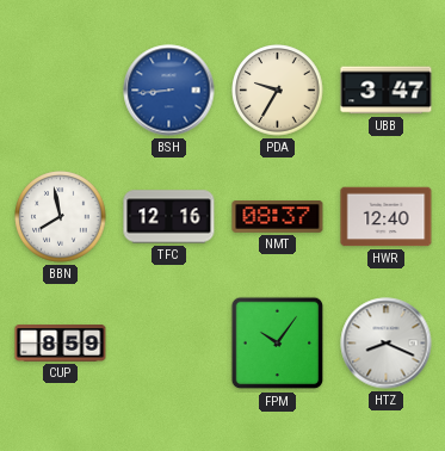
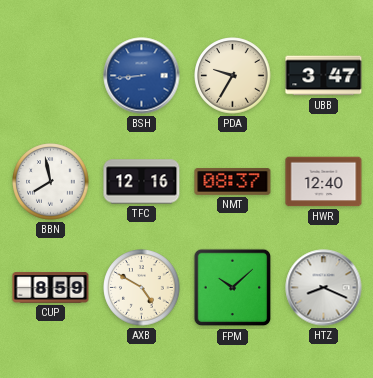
AXB: none -> 4:50
FPM: 10:06 -> 10:08
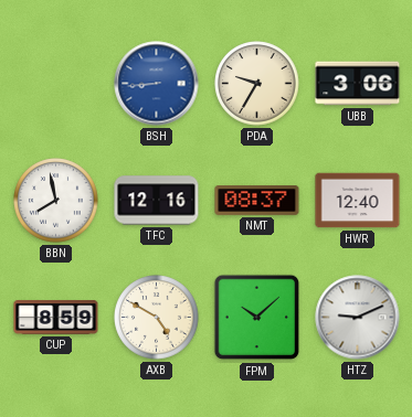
UBB: 3:47 -> 3:06
HTZ: 8:19 -> 9:11
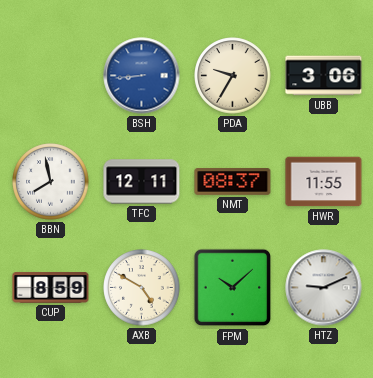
TFC: 12:16 -> 12:11
HWR: 12:40 -> 11:55
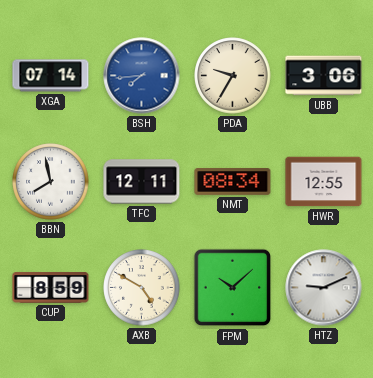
XGA: none -> 07:14
BSH: 8:44 -> 7:44
NMT: 08:37 -> 08:34
HWR: 11:55 -> 12:55
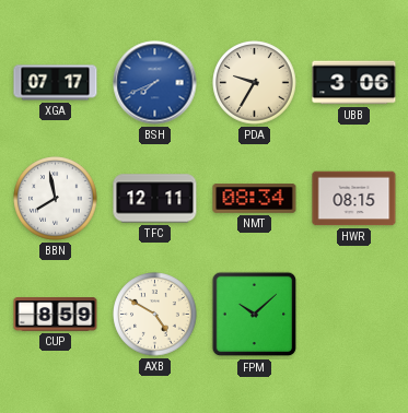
XGA: 07:14 -> 07:17
BSH: 7:44 -> 7:41
HWR: 12:55 -> 08:15
HTZ: 9:11 -> none
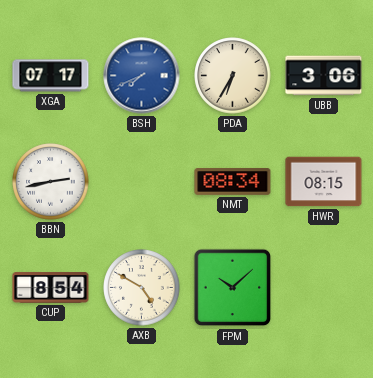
PDA: 9:35 -> 6:35
BBN: 7:58 -> 2:43
TFC: 12:11 -> none
CUP: 8:59 -> 8:54
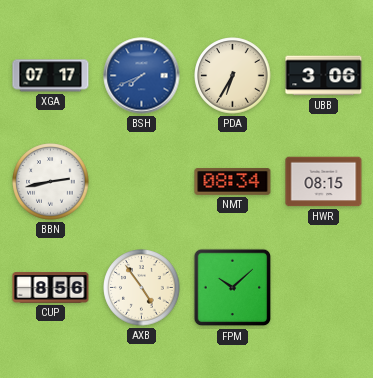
CUP: 8:54 -> 8:56
AXB: 4:50 -> 4:54
